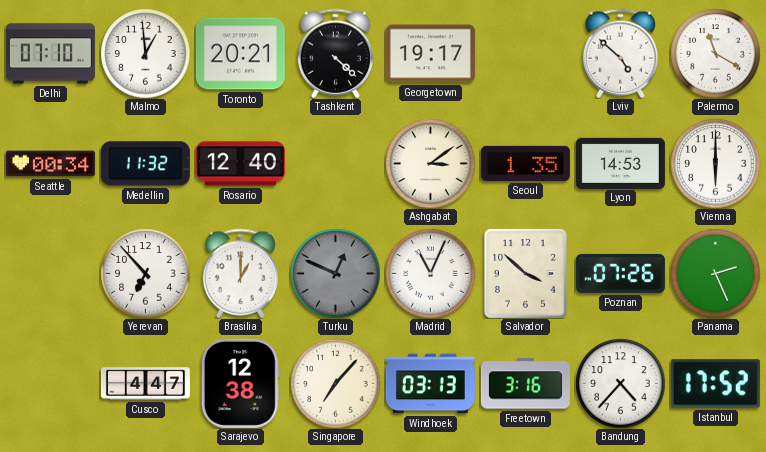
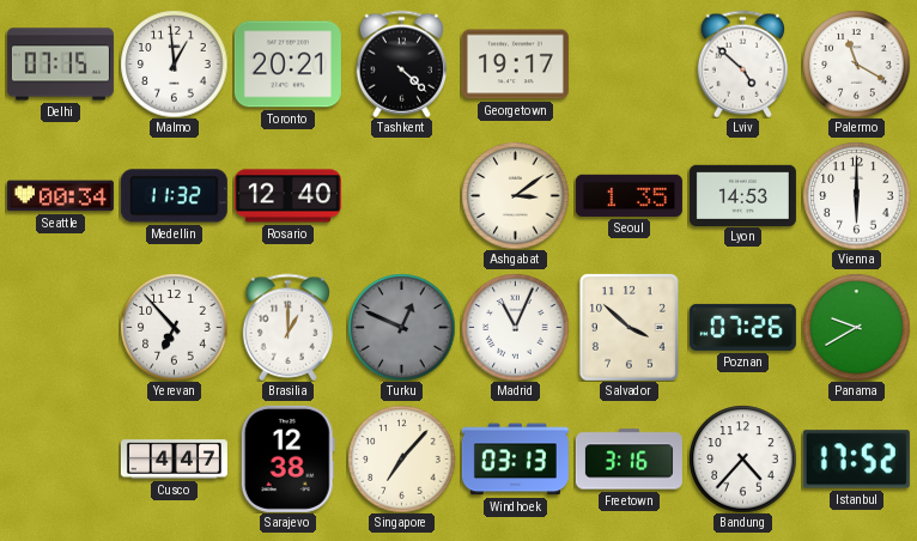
Delhi: 07:10 -> 07:15
Panama: 2:26 -> 9:40
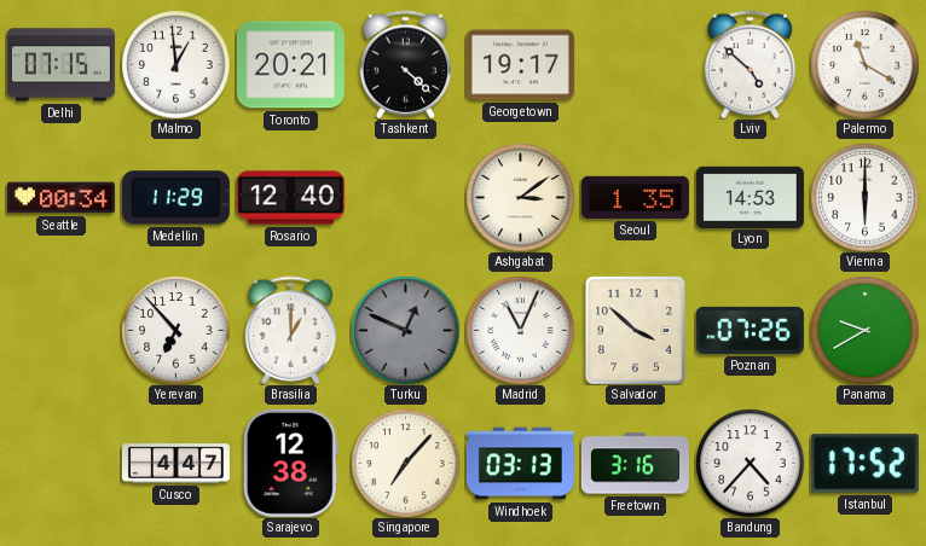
Medellin: 11:32 -> 11:29
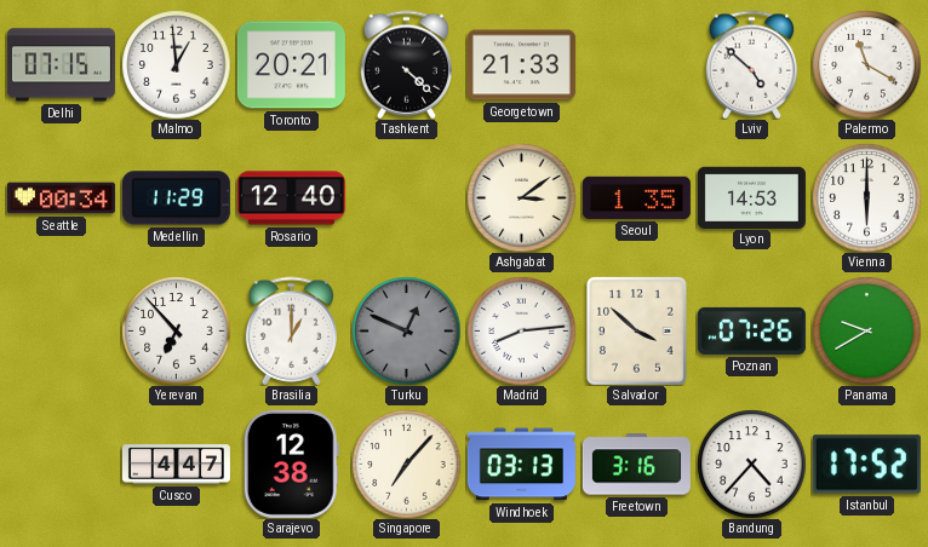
Georgetown: 19:17 -> 21:33
Madrid: 11:04 -> 8:14
